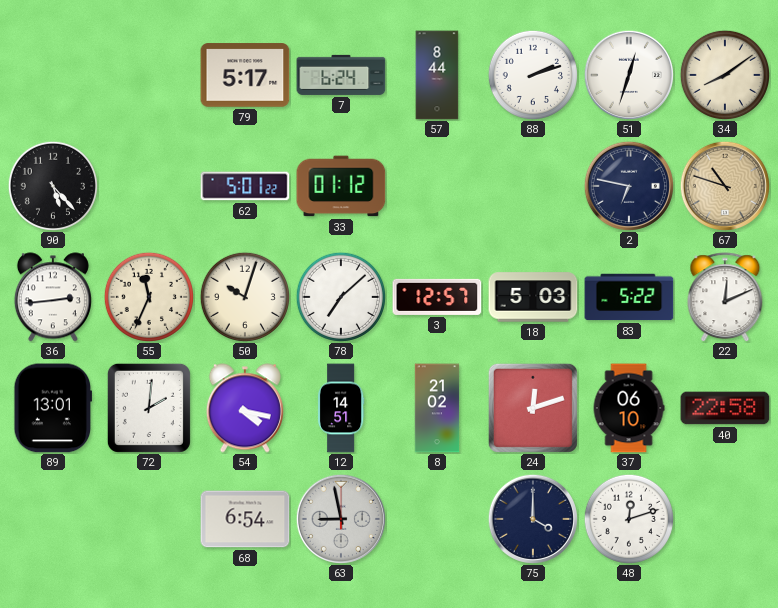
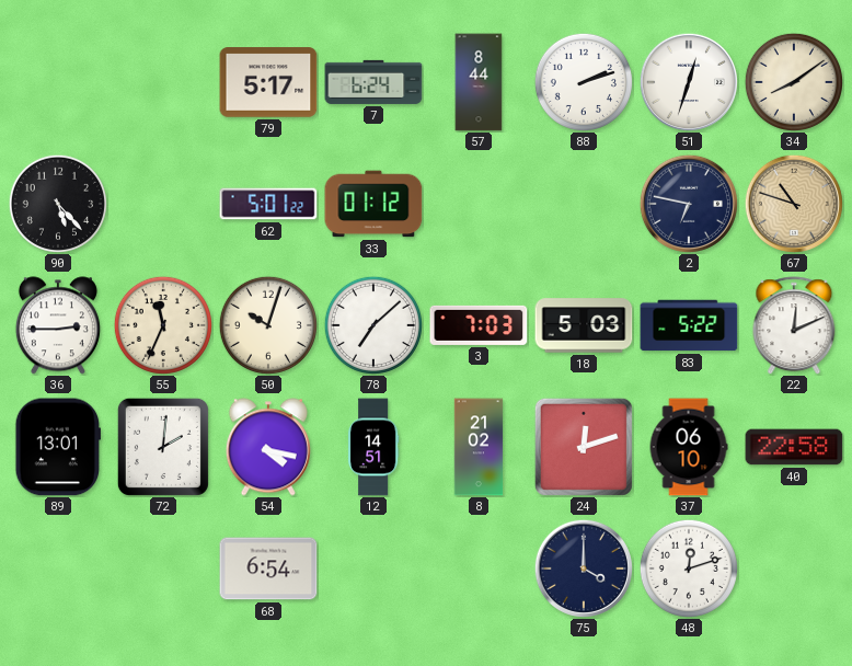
36: 2:44 -> 2:45
3: 12:57 -> 7:03
63: 8:58 -> none
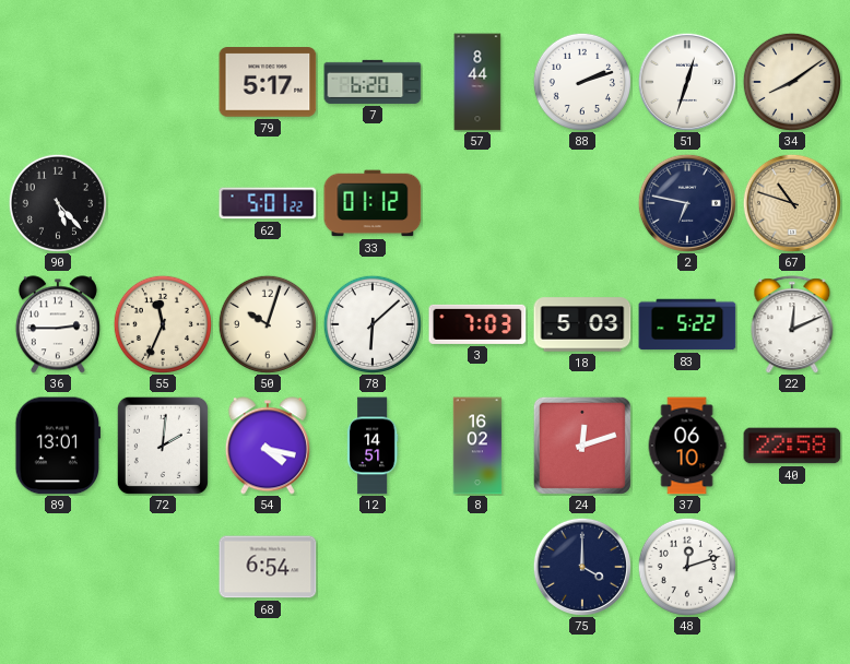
7: 6:24 -> 6:20
78: 7:08 -> 6:08
8: 21:02 -> 16:02
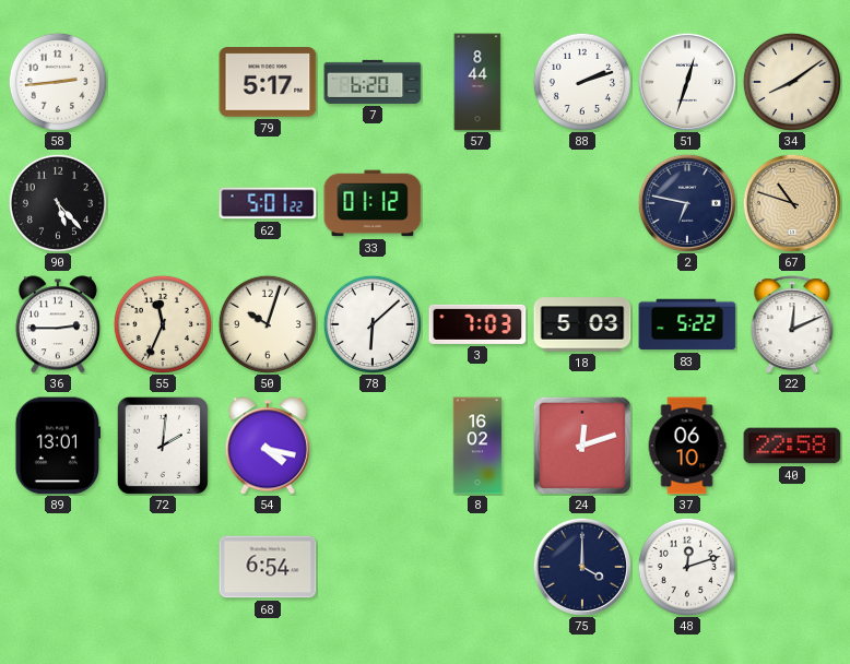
58: none -> 2:44
12: 14:51 -> none
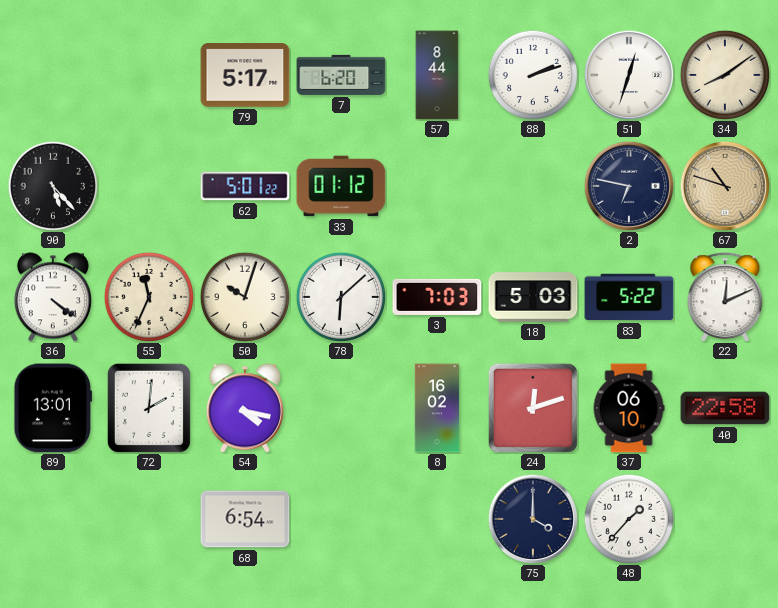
58: 2:44 -> none
36: 2:45 -> 4:21
48: 12:12 -> 1:37
